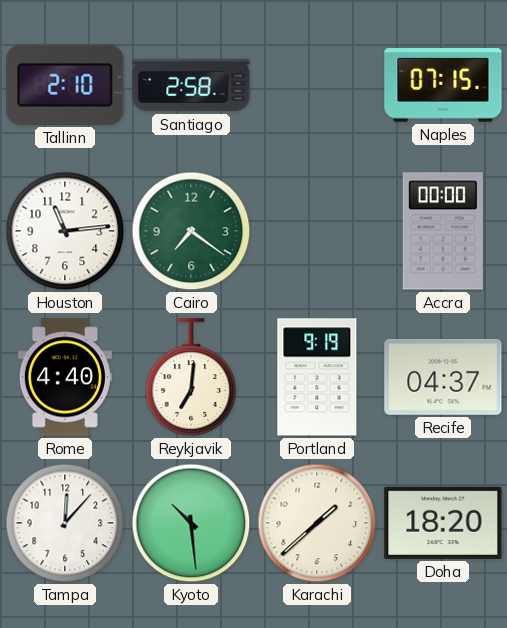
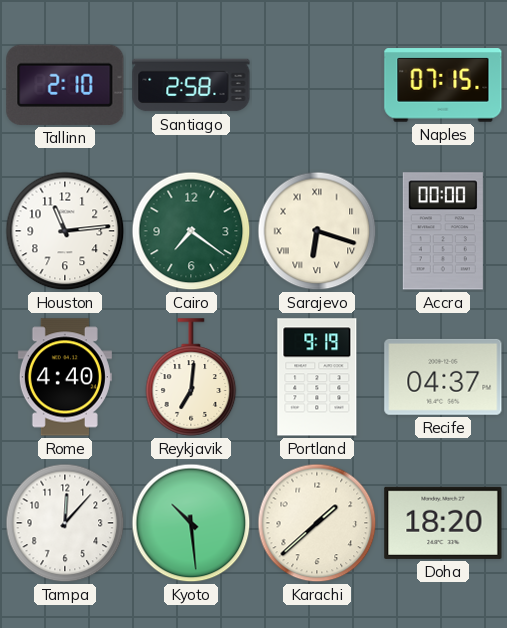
Sarajevo: none -> 6:18
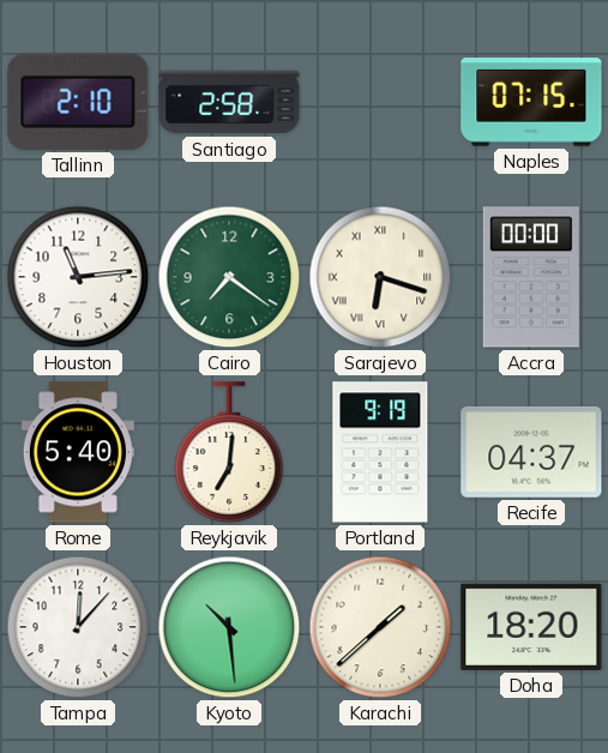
Rome: 4:40 -> 5:40
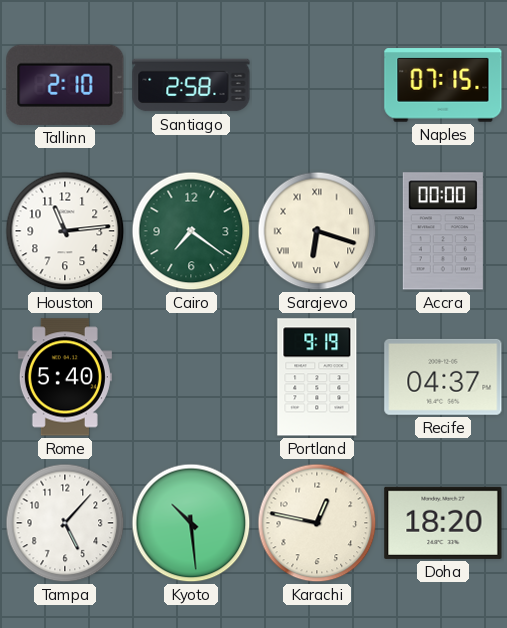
Reykjavik: 7:01 -> none
Tampa: 12:07 -> 5:07
Karachi: 1:38 -> 12:47
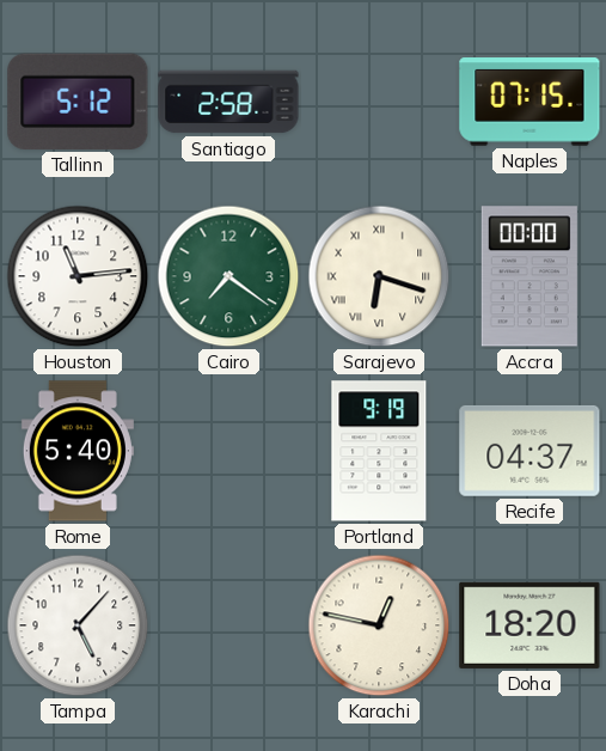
Tallinn: 2:10 -> 5:12
Kyoto: 10:29 -> none
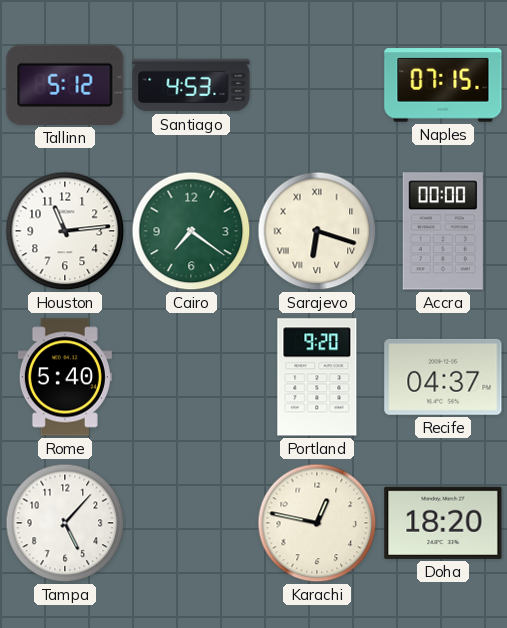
Santiago: 2:58 -> 4:53
Portland: 9:19 -> 9:20
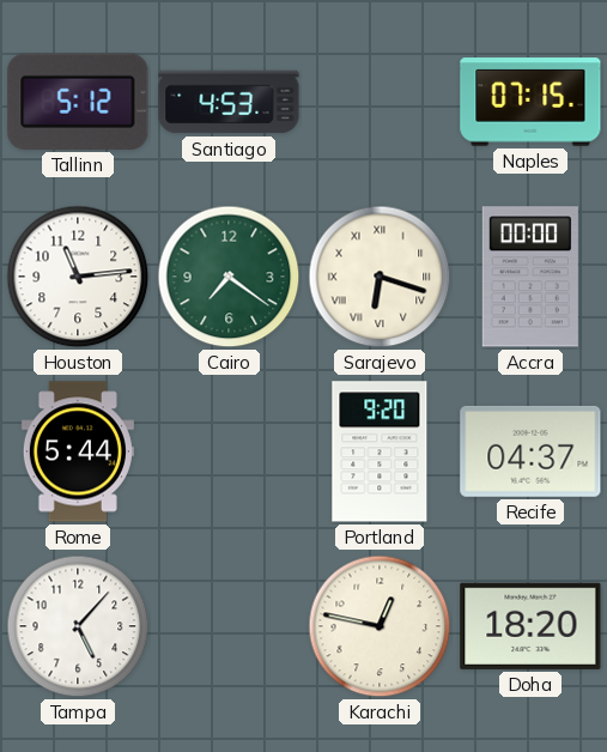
Rome: 5:40 -> 5:44
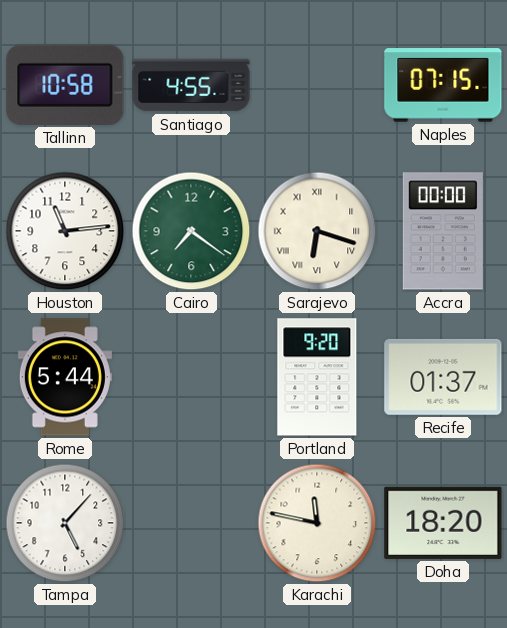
Tallinn: 5:12 -> 10:58
Santiago: 4:53 -> 4:55
Recife: 04:37 -> 01:37
Karachi: 12:47 -> 11:47
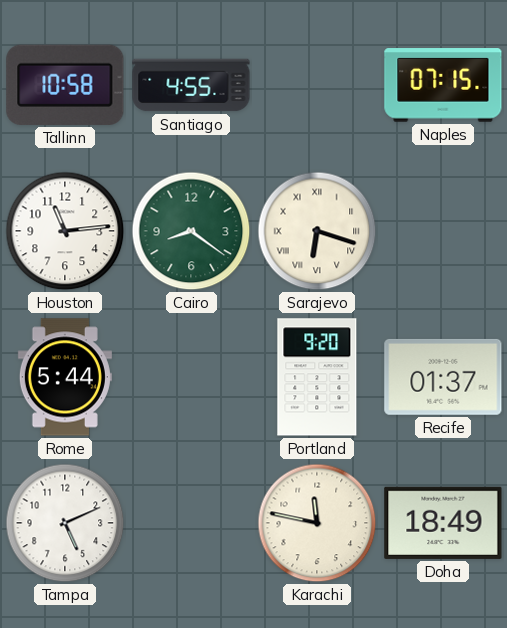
Cairo: 7:21 -> 8:21
Accra: 00:00 -> none
Tampa: 5:07 -> 5:11
Doha: 18:20 -> 18:49
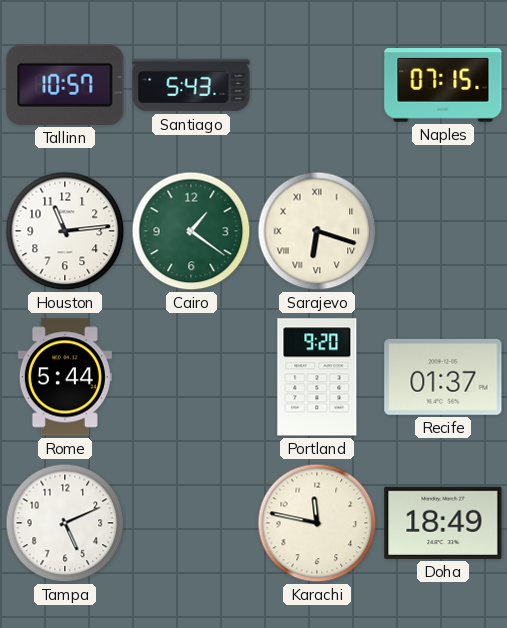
Tallinn: 10:58 -> 10:57
Santiago: 4:55 -> 5:43
Cairo: 8:21 -> 1:21
